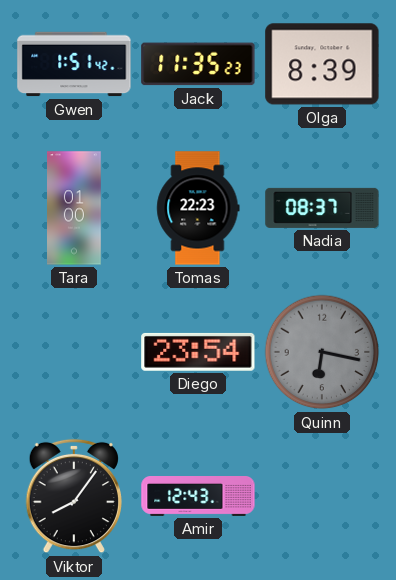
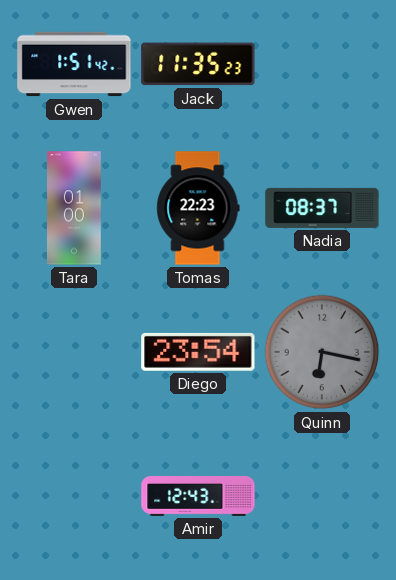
Olga: 8:39 -> none
Viktor: 8:06 -> none
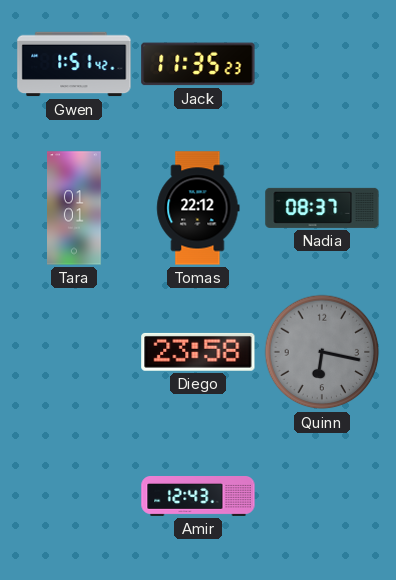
Tara: 01:00 -> 01:01
Tomas: 22:23 -> 22:12
Diego: 23:54 -> 23:58
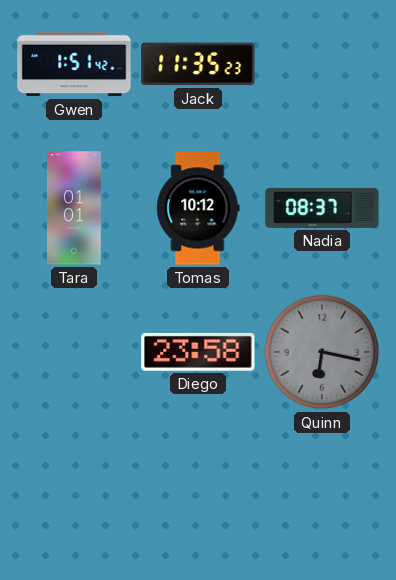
Tomas: 22:12 -> 10:12
Amir: 12:43 -> none
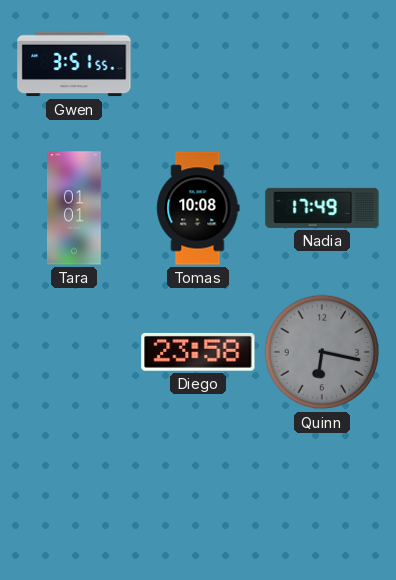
Gwen: 1:51 -> 3:51
Jack: 11:35 -> none
Tomas: 10:12 -> 10:08
Nadia: 08:37 -> 17:49
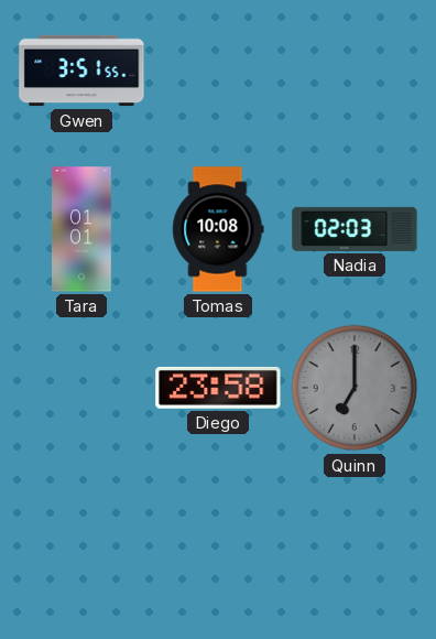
Nadia: 17:49 -> 02:03
Quinn: 6:17 -> 7:00
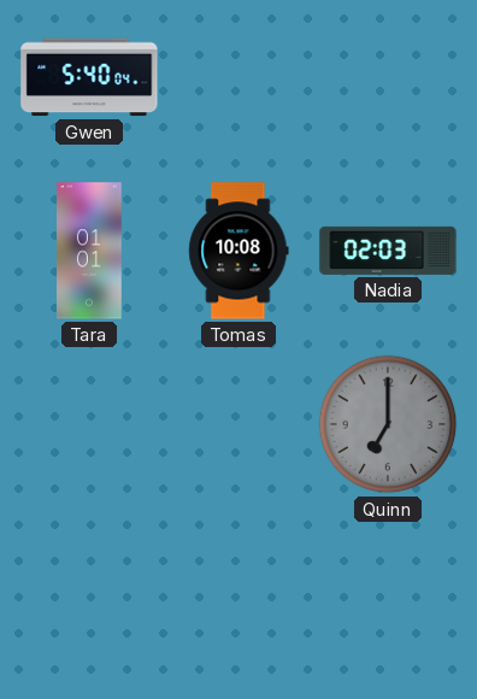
Gwen: 3:51 -> 5:40
Diego: 23:58 -> none
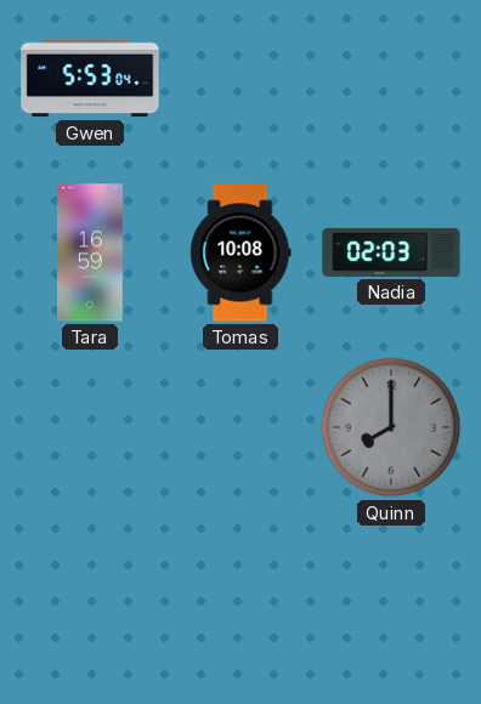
Gwen: 5:40 -> 5:53
Tara: 01:01 -> 16:59
Quinn: 7:00 -> 8:00
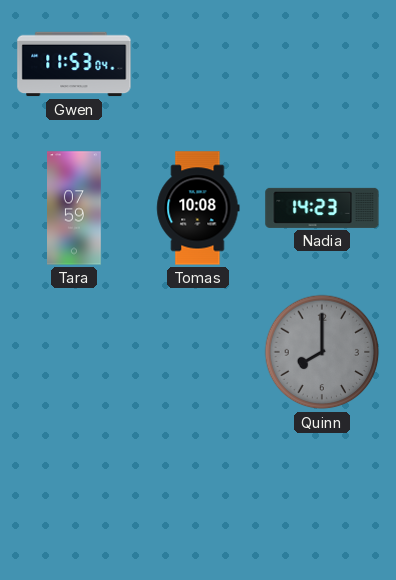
Gwen: 5:53 -> 11:53
Tara: 16:59 -> 07:59
Nadia: 02:03 -> 14:23
